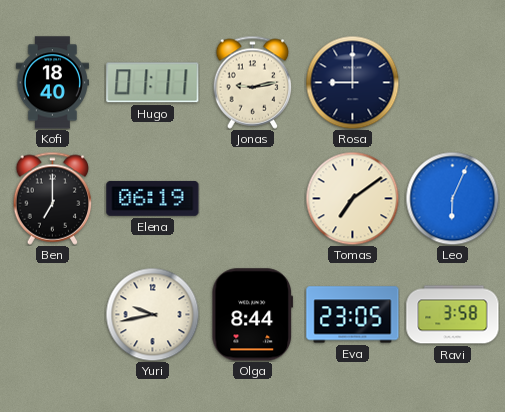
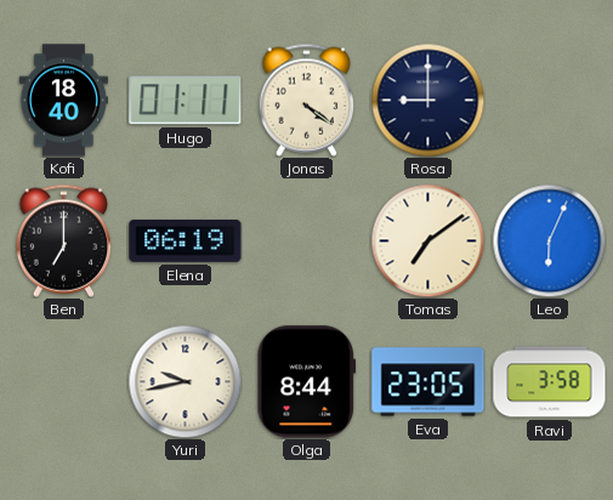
Jonas: 9:13 -> 4:21
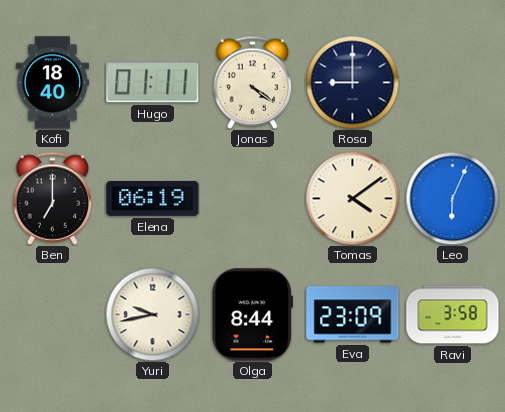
Tomas: 7:09 -> 4:09
Eva: 23:05 -> 23:09
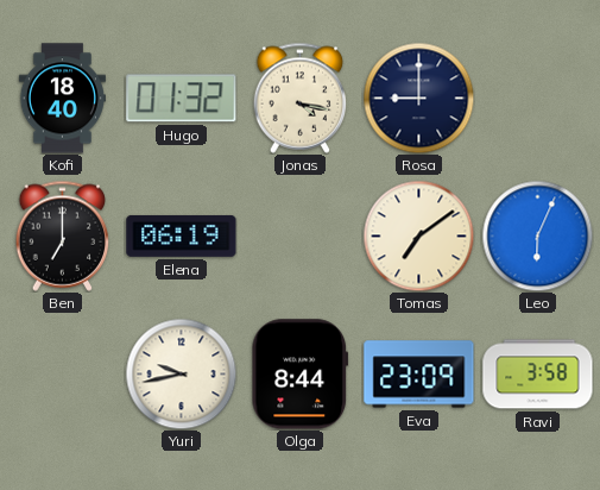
Hugo: 01:11 -> 01:32
Jonas: 4:21 -> 4:17
Tomas: 4:09 -> 7:09
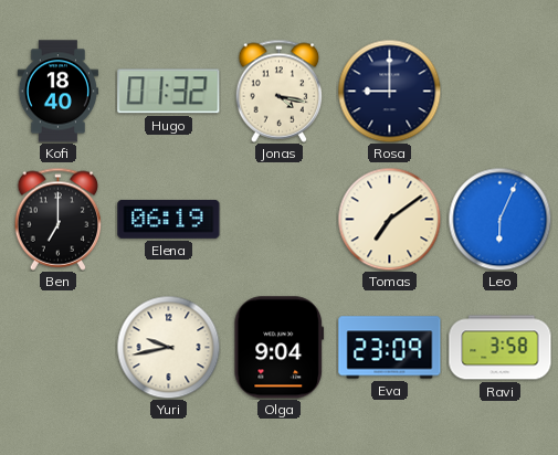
Olga: 8:44 -> 9:04
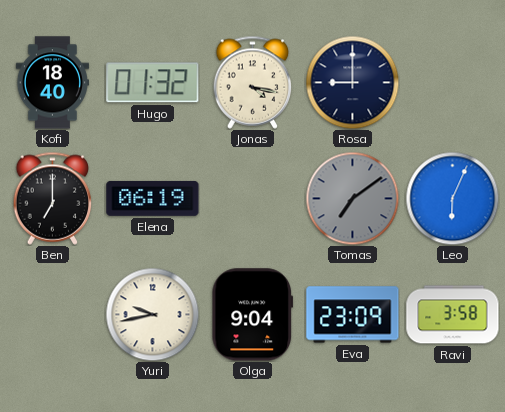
Tomas dial: cream -> grey
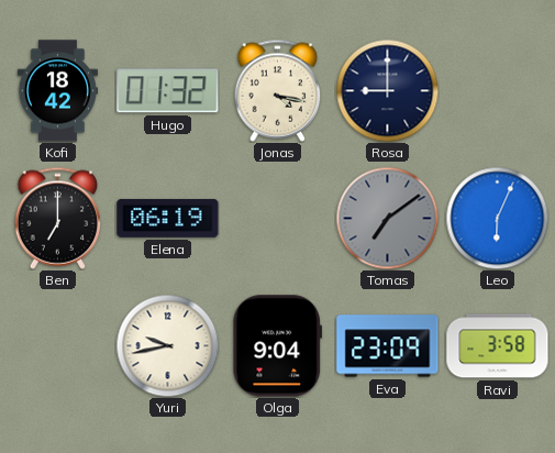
Kofi: 18:40 -> 18:42
